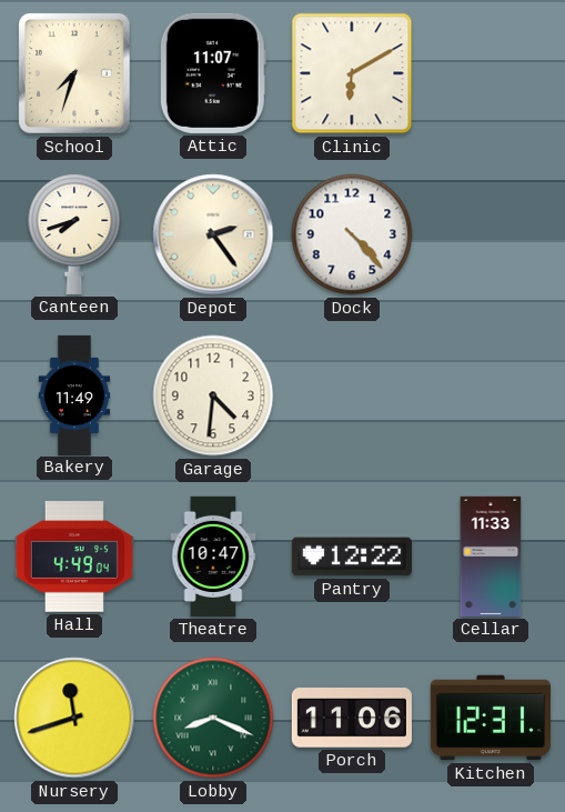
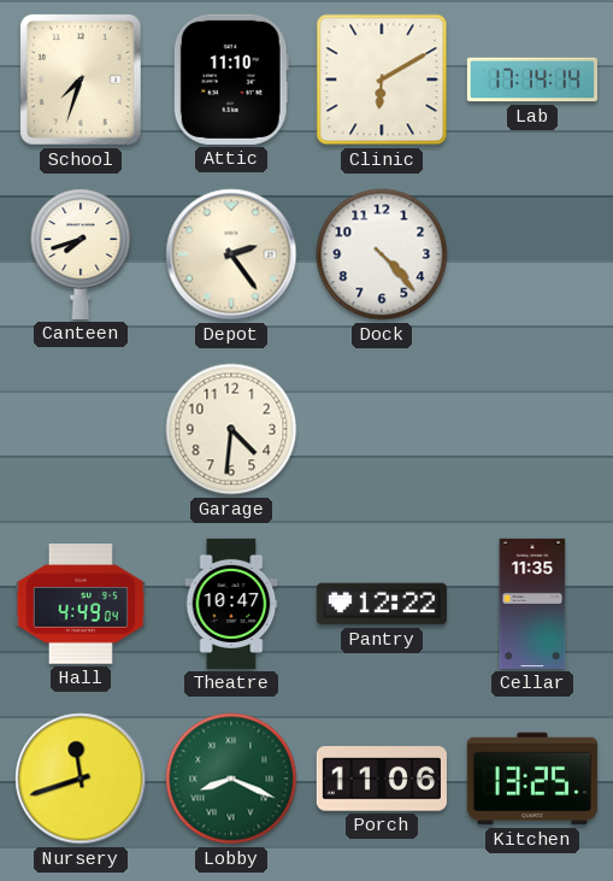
Attic: 11:07 -> 11:10
Lab: none -> 17:14
Bakery: 11:49 -> none
Cellar: 11:33 -> 11:35
Kitchen: 12:31 -> 13:25
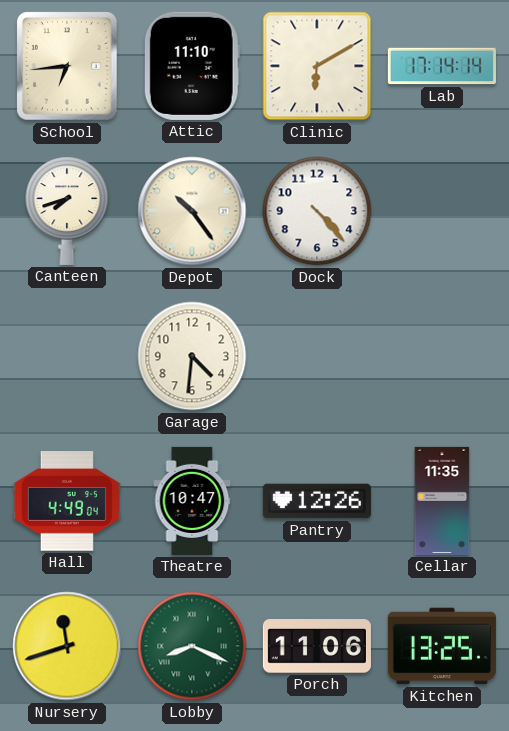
School: 7:33 -> 6:44
Depot: 2:24 -> 10:24
Pantry: 12:22 -> 12:26
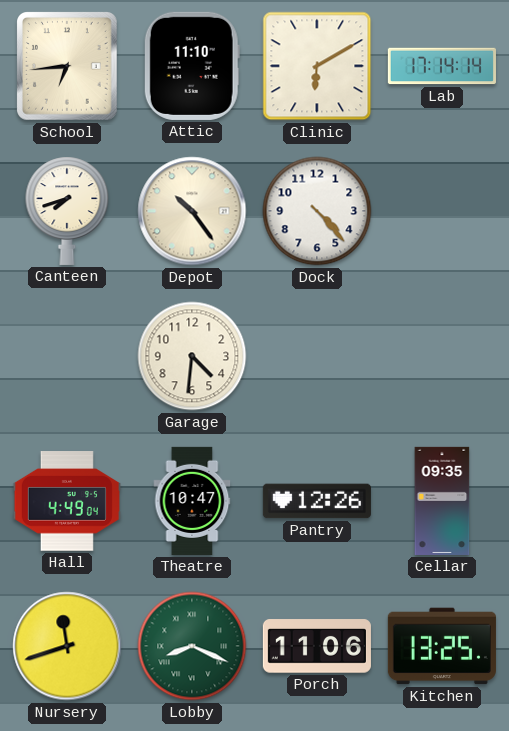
Cellar: 11:35 -> 09:35
